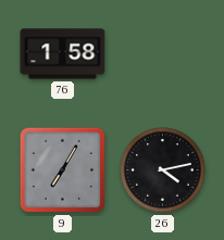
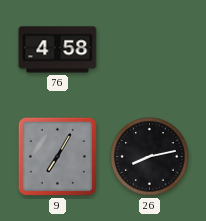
76: 1:58 -> 4:58
26: 4:13 -> 8:13
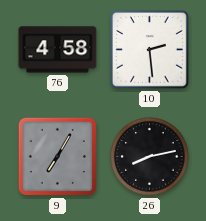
10: none -> 2:29
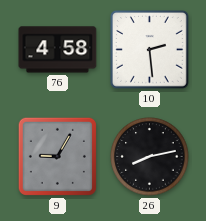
9: 7:05 -> 9:05
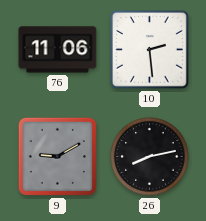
76: 4:58 -> 11:06
9: 9:05 -> 9:10
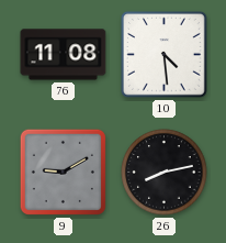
76: 11:06 -> 11:08
10: 2:29 -> 4:29
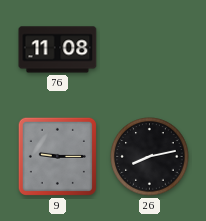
10: 4:29 -> none
9: 9:10 -> 9:15
